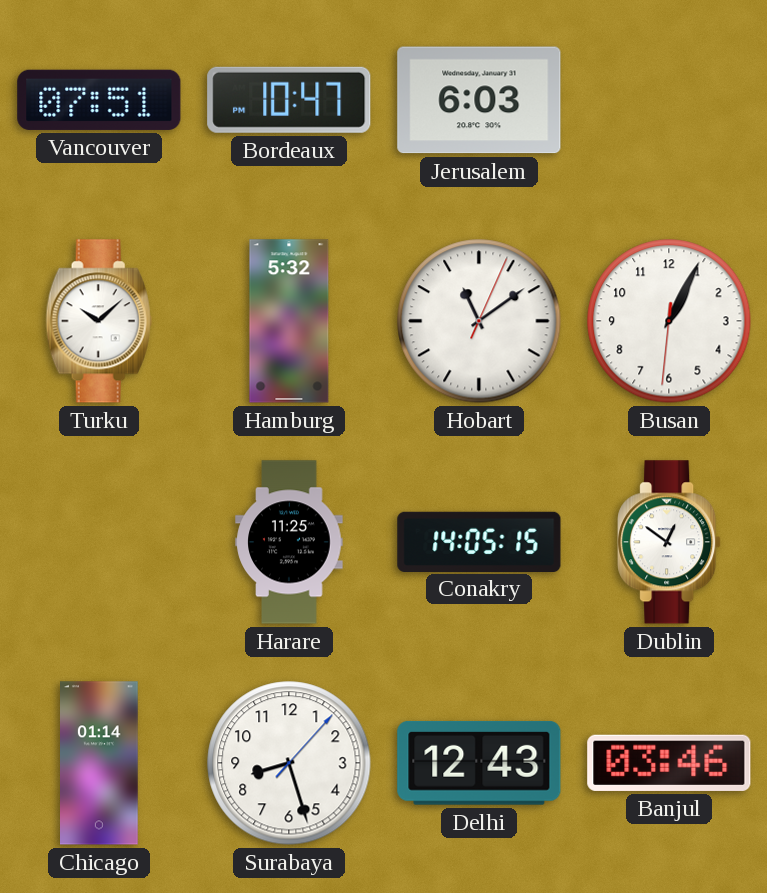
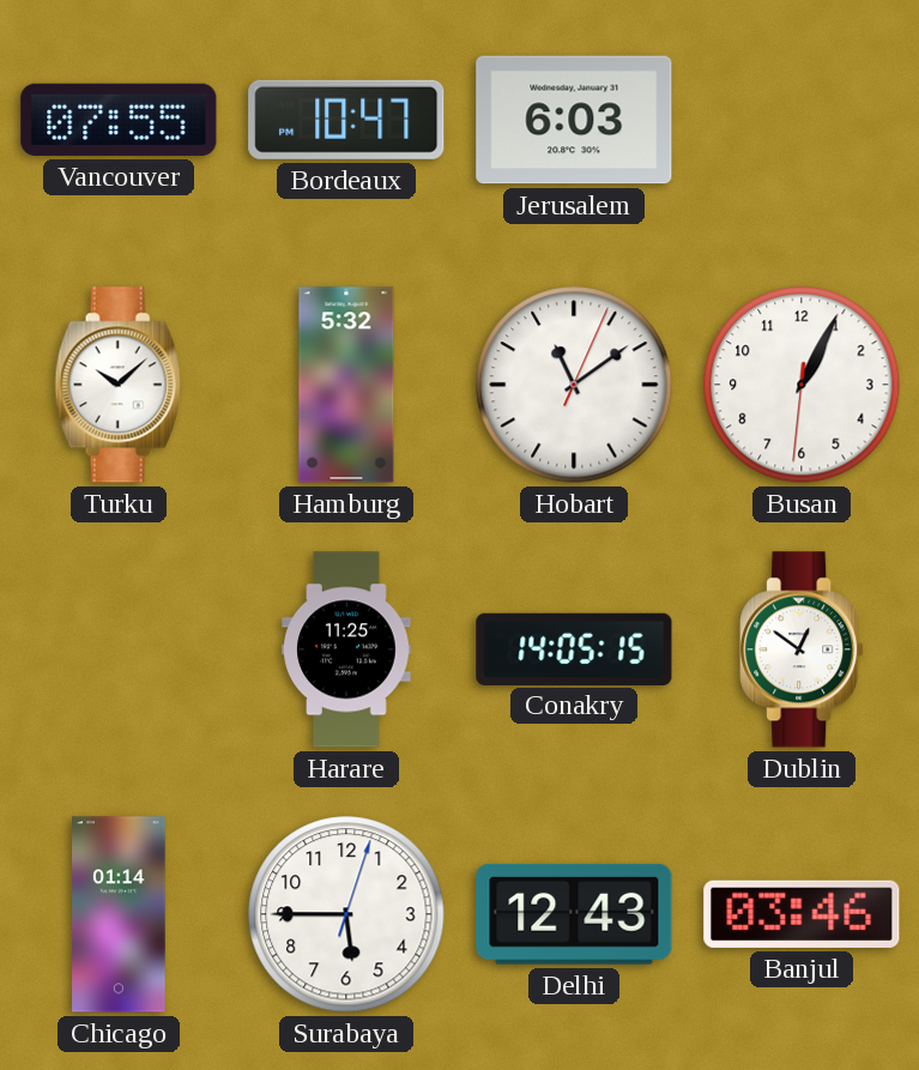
Vancouver: 07:51 -> 07:55
Surabaya: 8:27 -> 5:45
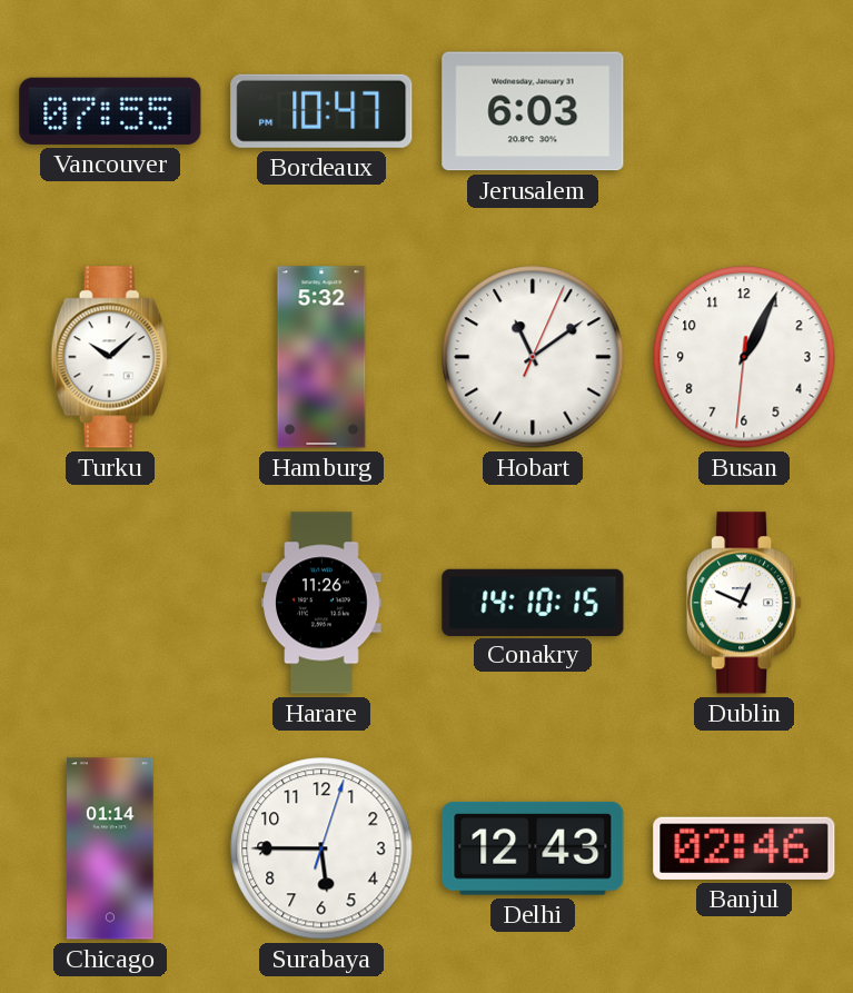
Harare: 11:25 -> 11:26
Conakry: 14:05 -> 14:10
Dublin: 12:51 -> 12:49
Banjul: 03:46 -> 02:46
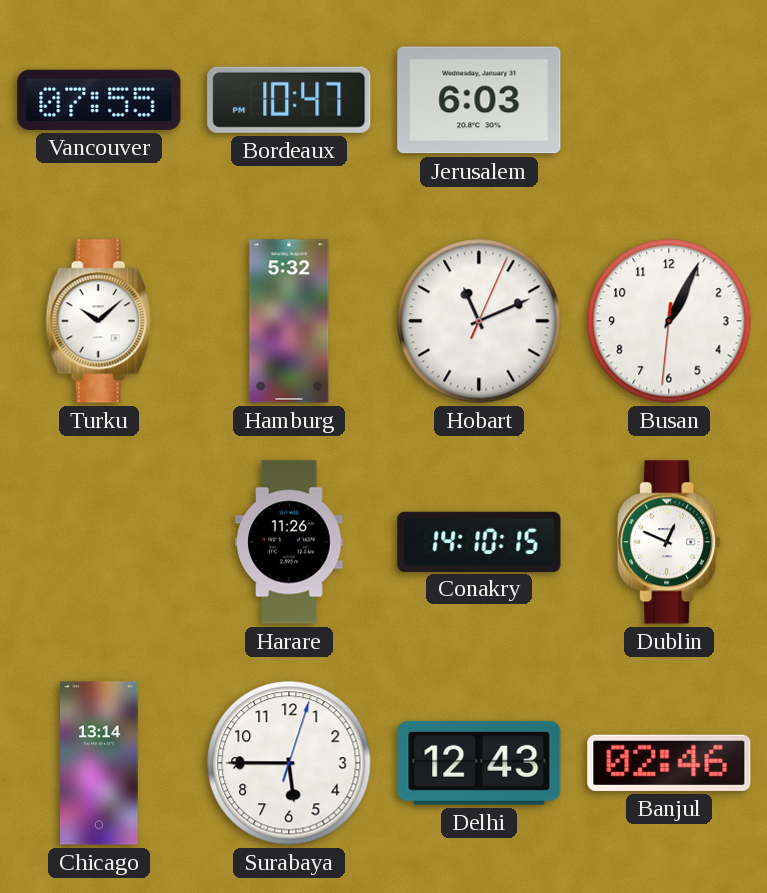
Hobart: 11:09 -> 11:11
Chicago: 01:14 -> 13:14
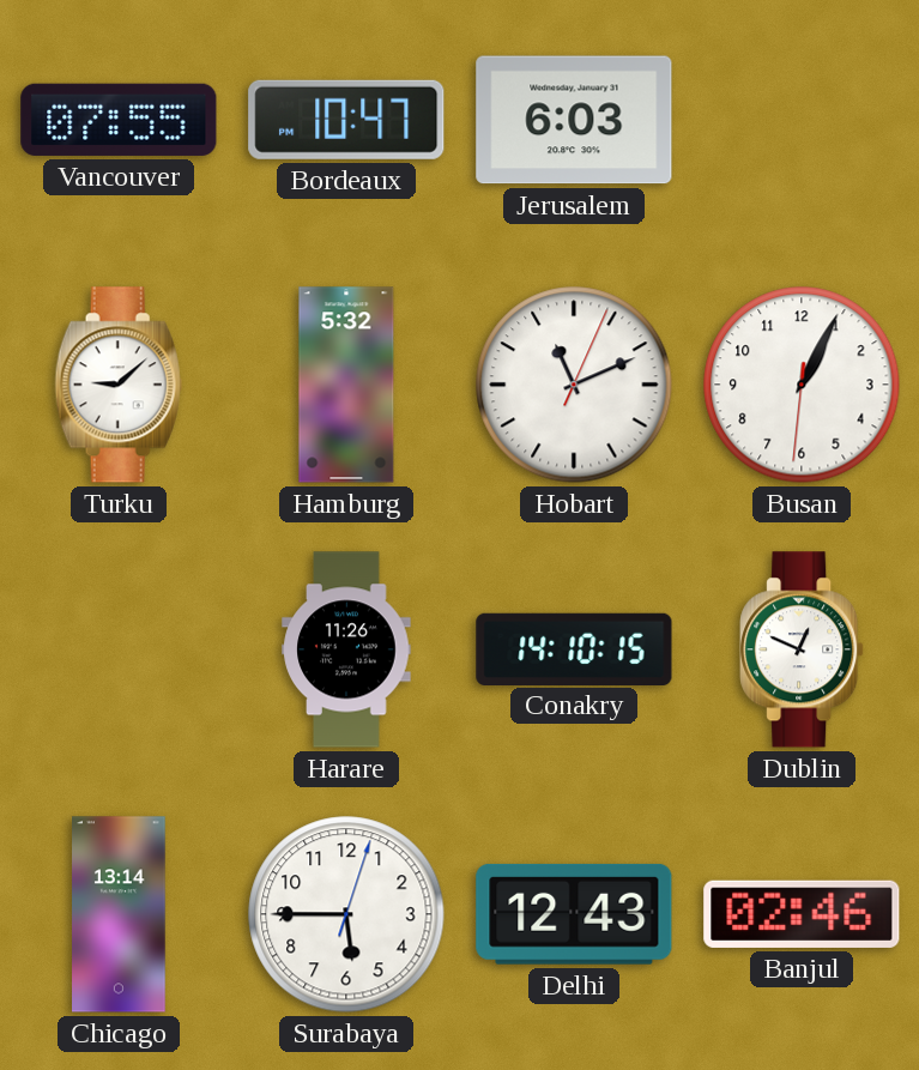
Turku: 10:08 -> 9:08
